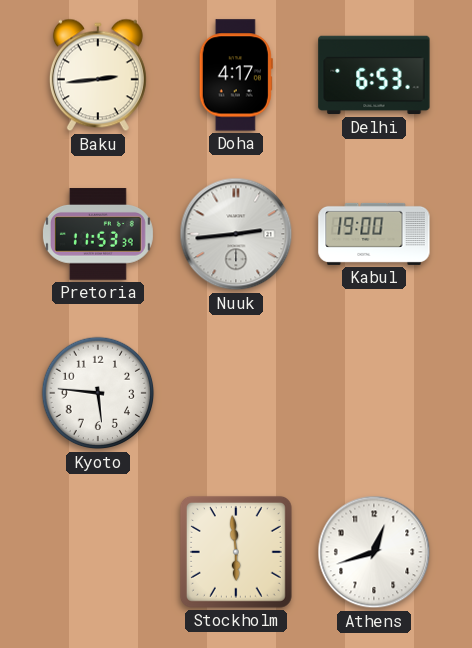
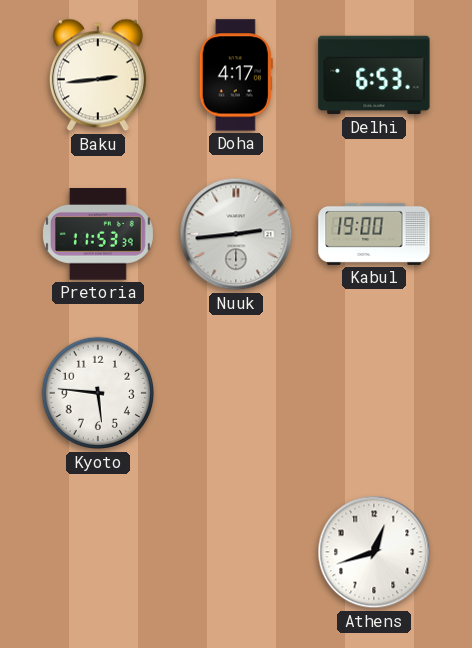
Stockholm: 5:59 -> none
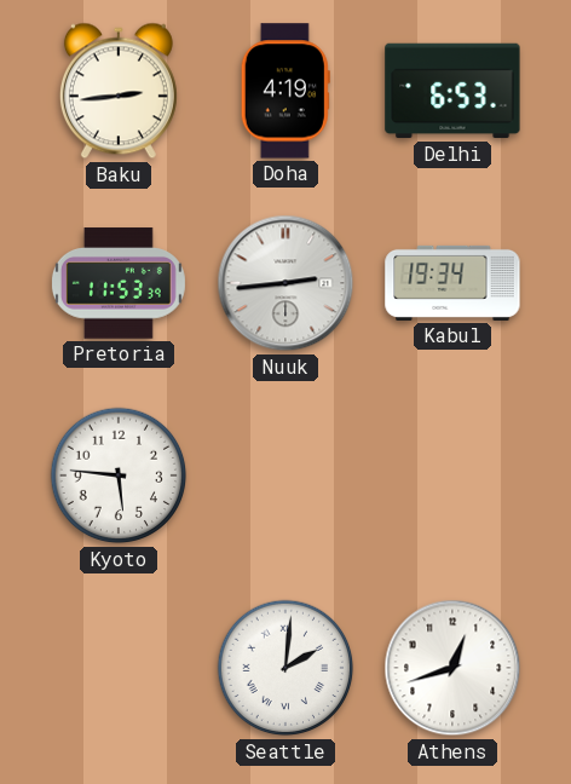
Doha: 4:17 -> 4:19
Kabul: 19:00 -> 19:34
Seattle: none -> 2:01
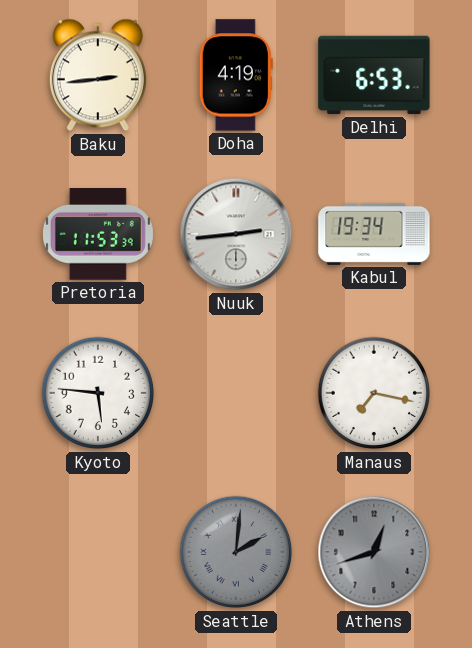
Manaus: none -> 7:17
Seattle dial: white -> grey
Athens dial: white -> grey
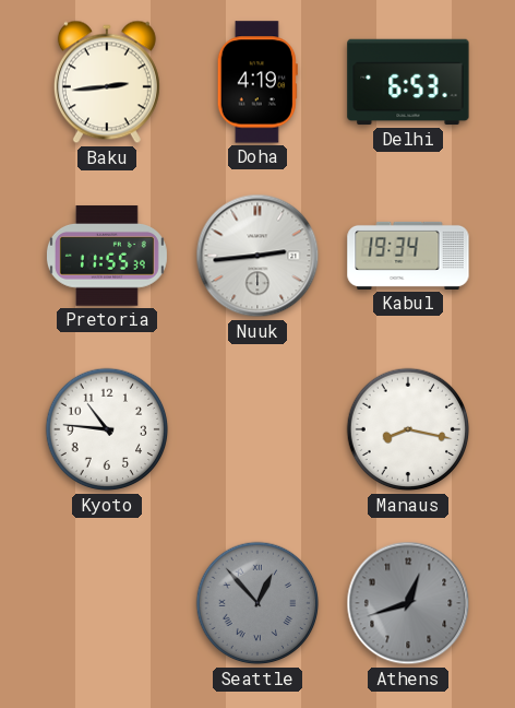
Pretoria: 11:53 -> 11:55
Kyoto: 5:46 -> 10:46
Manaus: 7:17 -> 8:17
Seattle: 2:01 -> 12:53
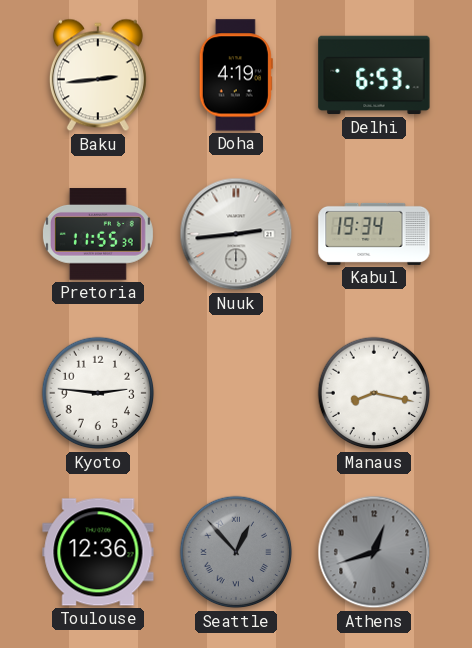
Kyoto: 10:46 -> 2:46
Toulouse: none -> 12:36
